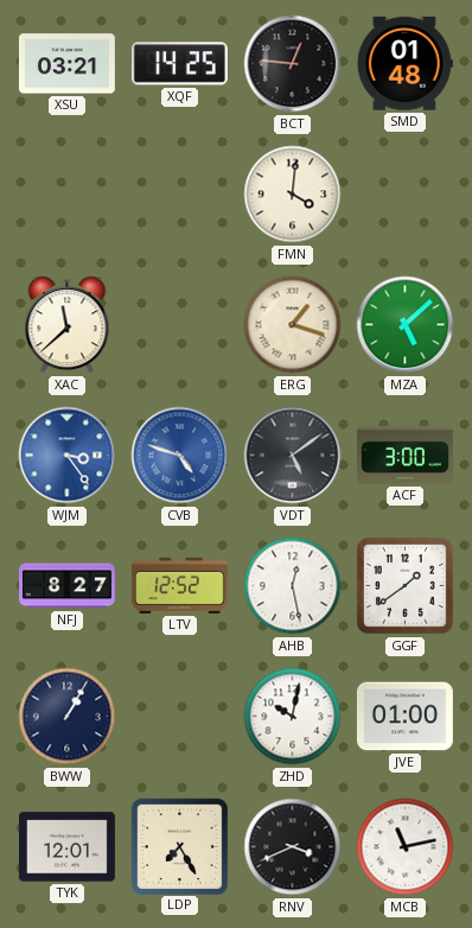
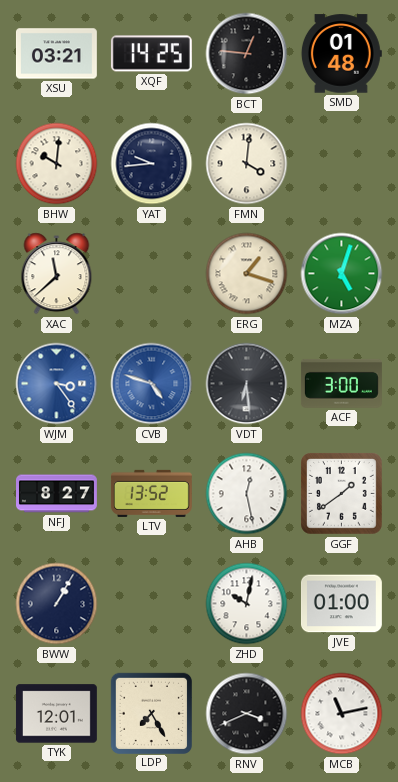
BHW: none -> 10:01
YAT: none -> 9:44
MZA: 5:08 -> 5:03
VDT: 5:09 -> 6:29
LTV: 12:52 -> 13:52
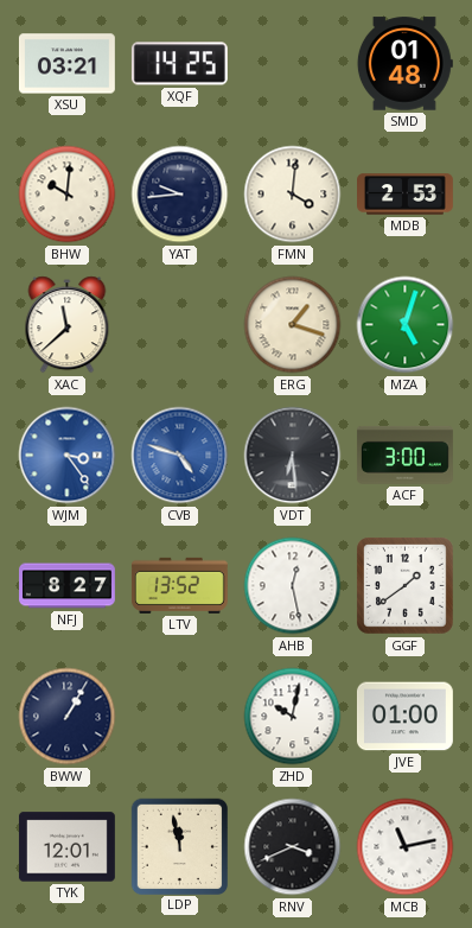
BCT: 12:46 -> none
MDB: none -> 2:53
LDP: 7:25 -> 11:58
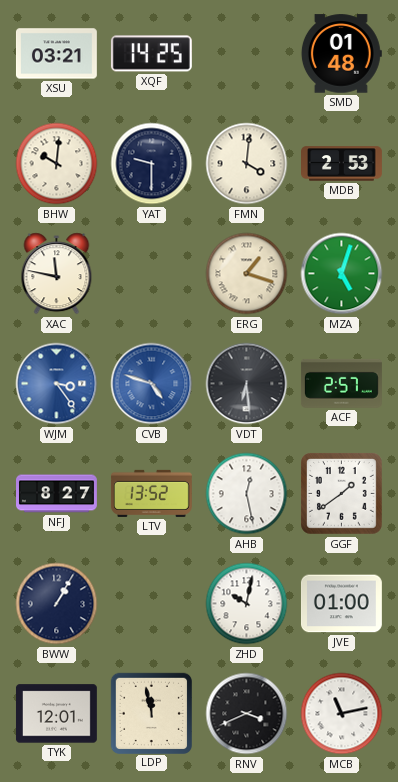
YAT: 9:44 -> 9:30
XAC: 11:38 -> 11:47
ACF: 3:00 -> 2:57
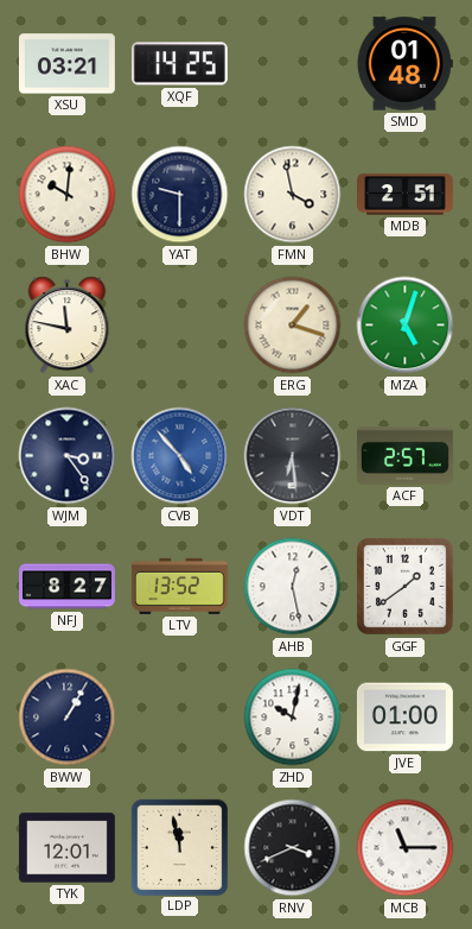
FMN: 4:01 -> 3:58
MDB: 2:53 -> 2:51
WJM dial: blue -> navy
CVB: 4:48 -> 4:53
MCB: 11:13 -> 11:15
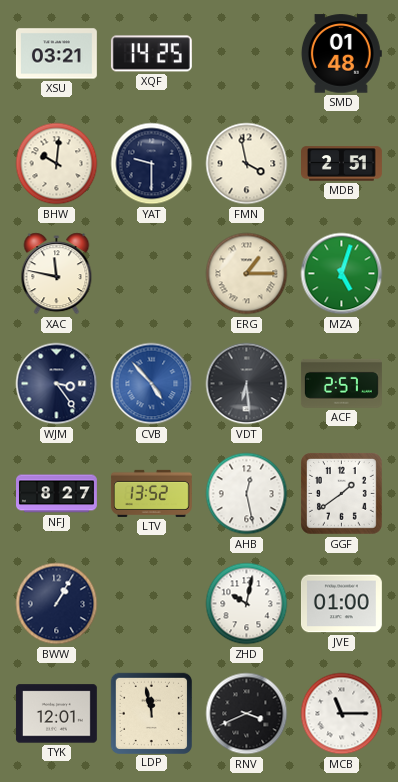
ERG: 1:18 -> 1:15
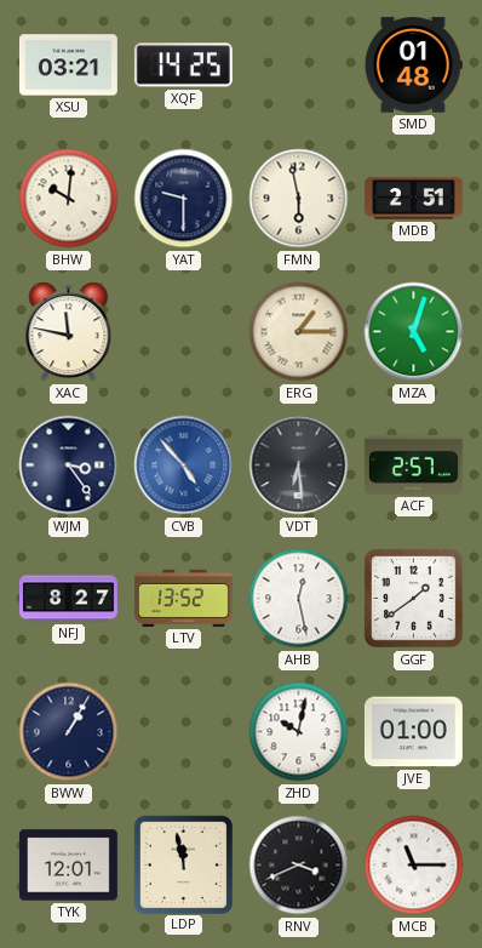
FMN: 3:58 -> 5:58
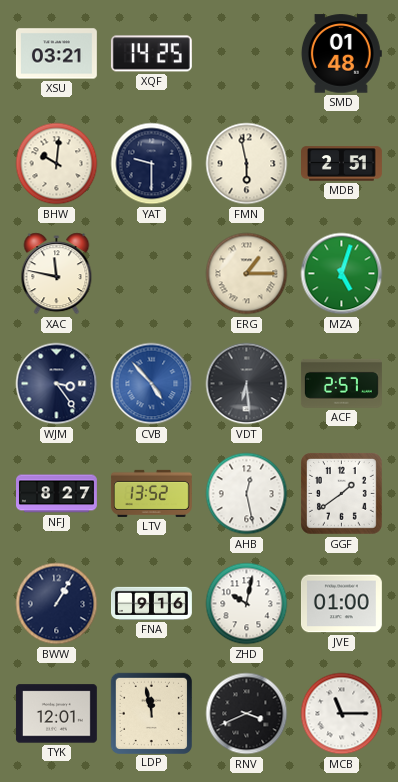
FNA: none -> 9:16
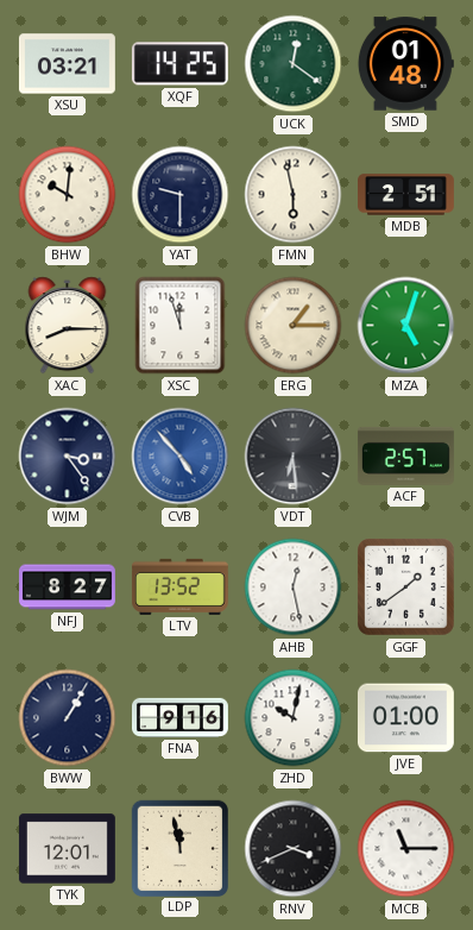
UCK: none -> 12:21
XAC: 11:47 -> 8:15
XSC: none -> 11:57
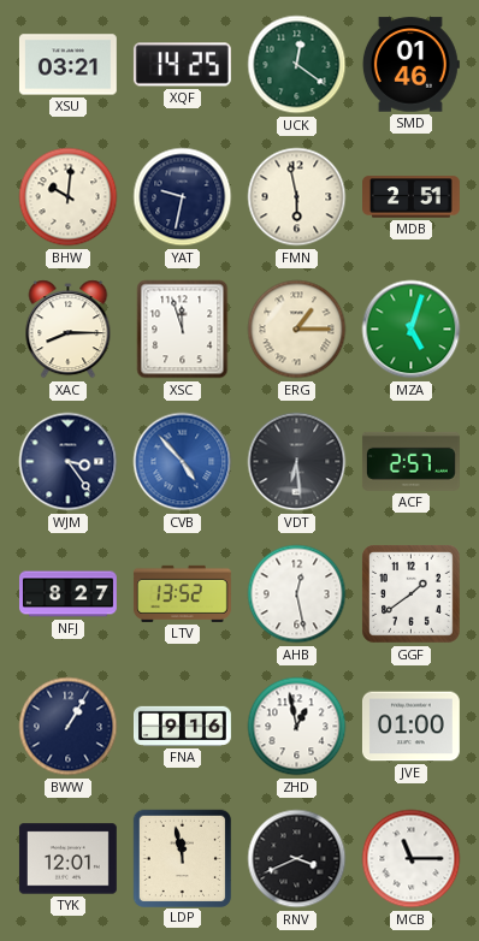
SMD: 01:48 -> 01:46
YAT: 9:30 -> 9:32
ZHD: 10:02 -> 12:58
